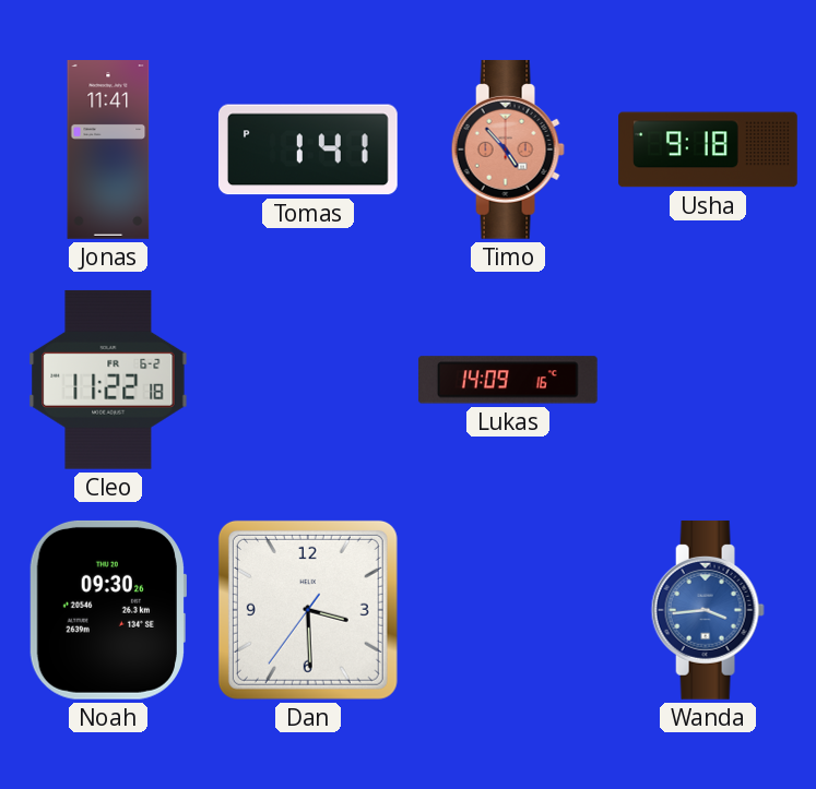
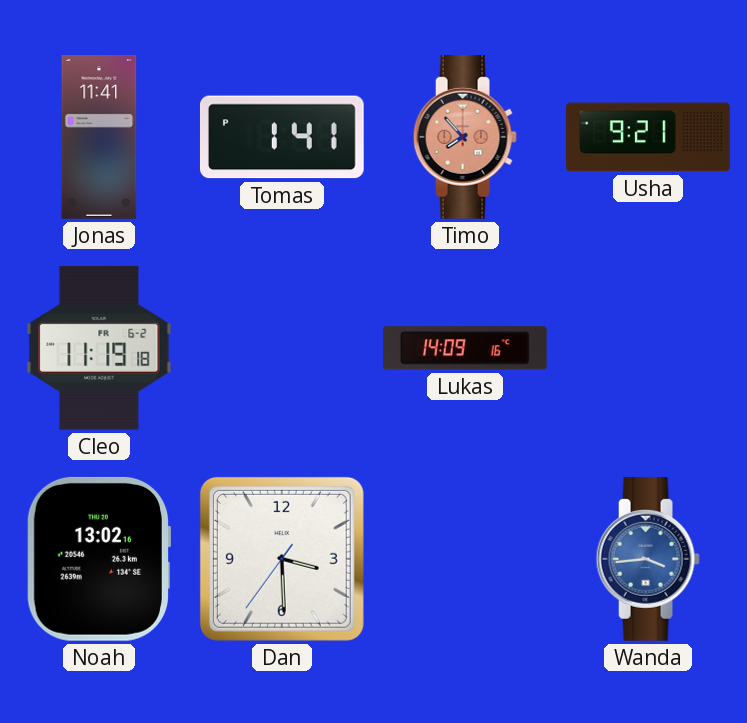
Timo: 4:53 -> 7:53
Usha: 9:18 -> 9:21
Cleo: 11:22 -> 11:19
Noah: 09:30 -> 13:02
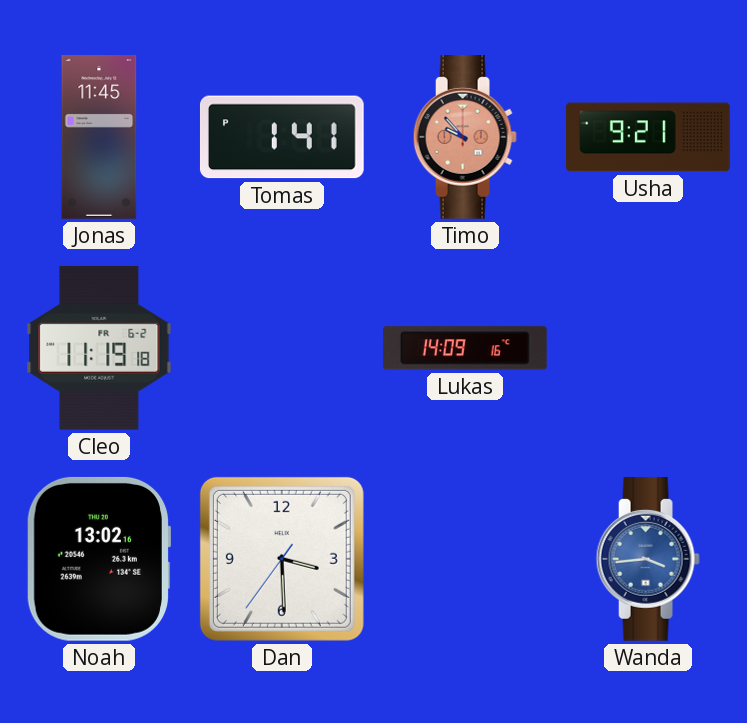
Jonas: 11:41 -> 11:45
Timo: 7:53 -> 9:53
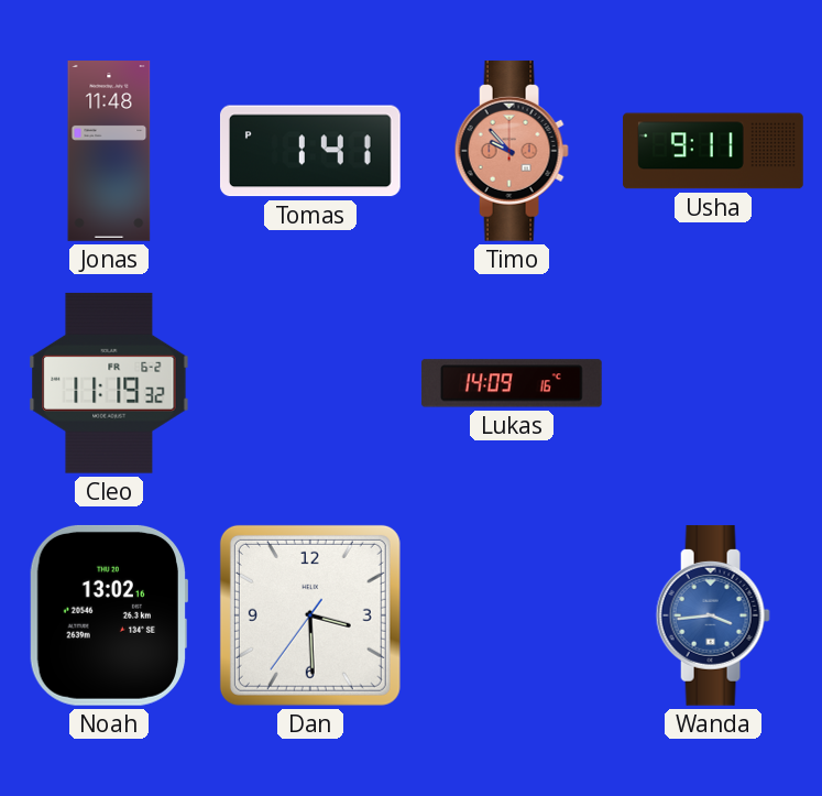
Jonas: 11:45 -> 11:48
Usha: 9:21 -> 9:11
Cleo: 11:19:18 -> 11:19:32
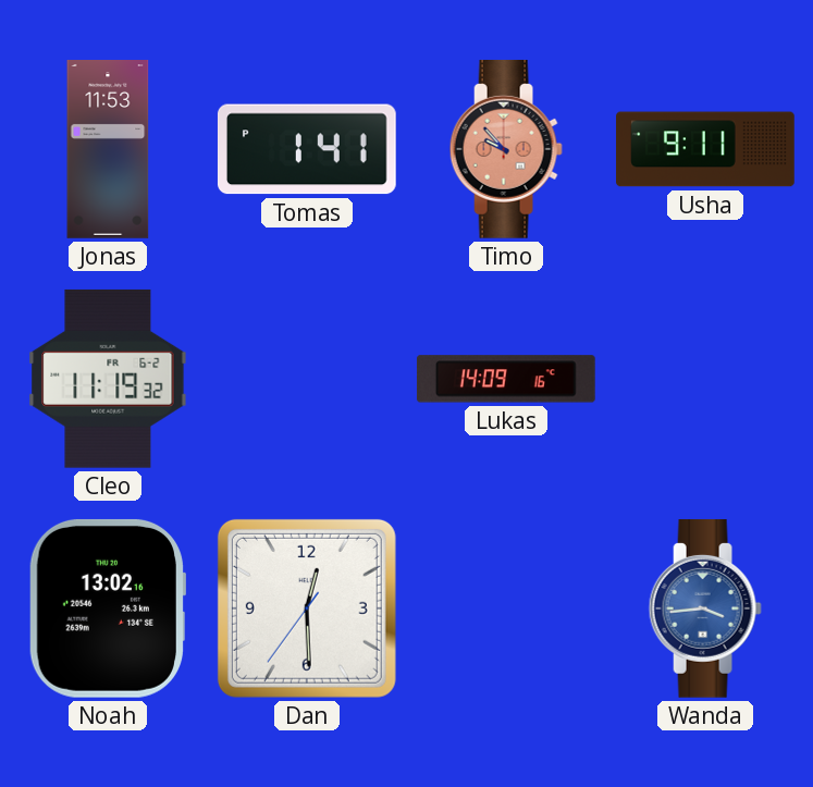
Jonas: 11:48 -> 11:53
Dan: 3:29 -> 12:29
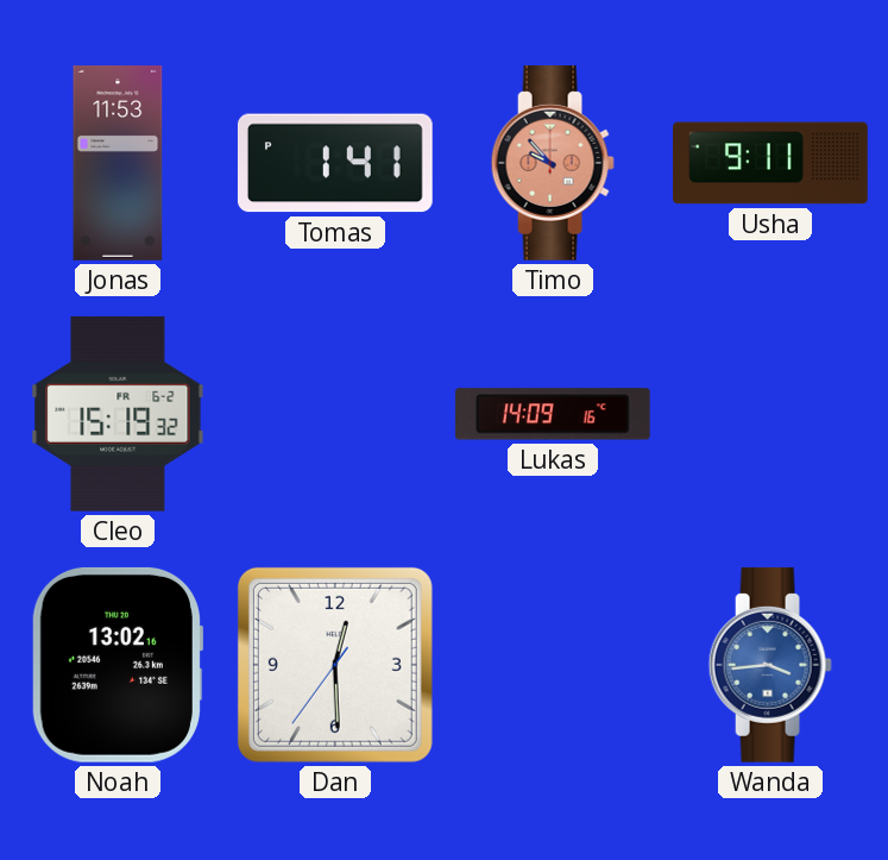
Cleo: 11:19 -> 15:19
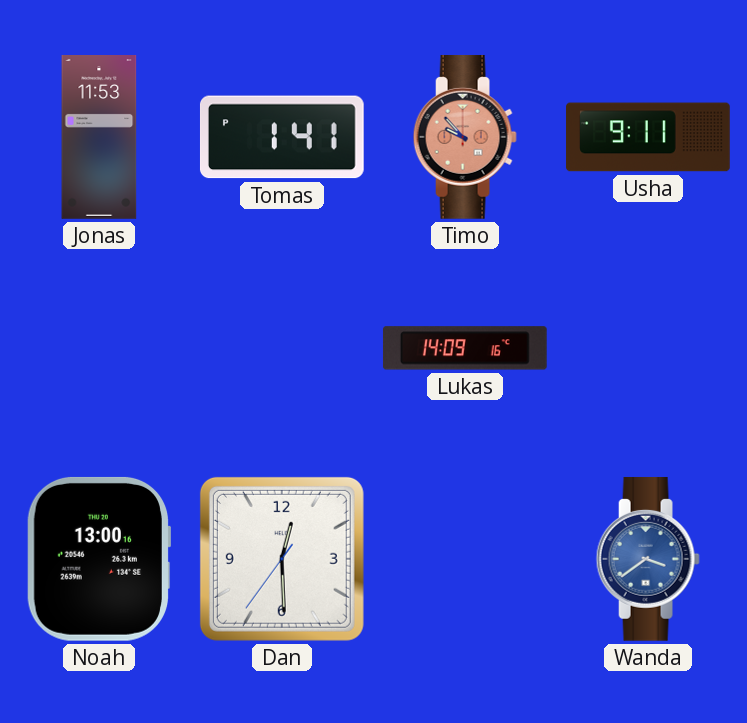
Cleo: 15:19 -> none
Noah: 13:02 -> 13:00
Wanda: 3:44 -> 3:39
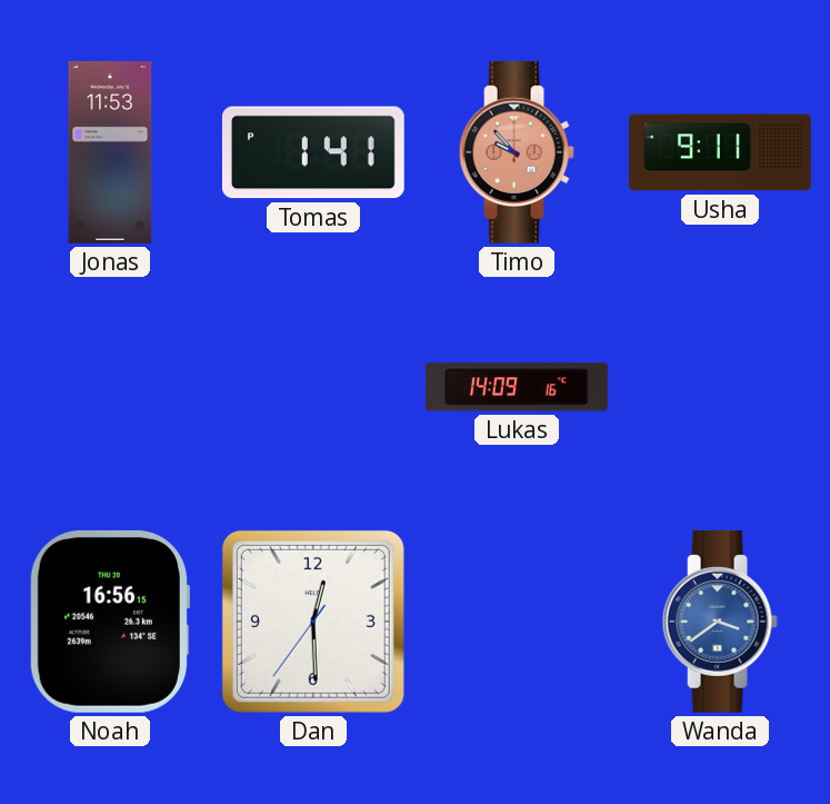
Noah: 13:00 -> 16:56
